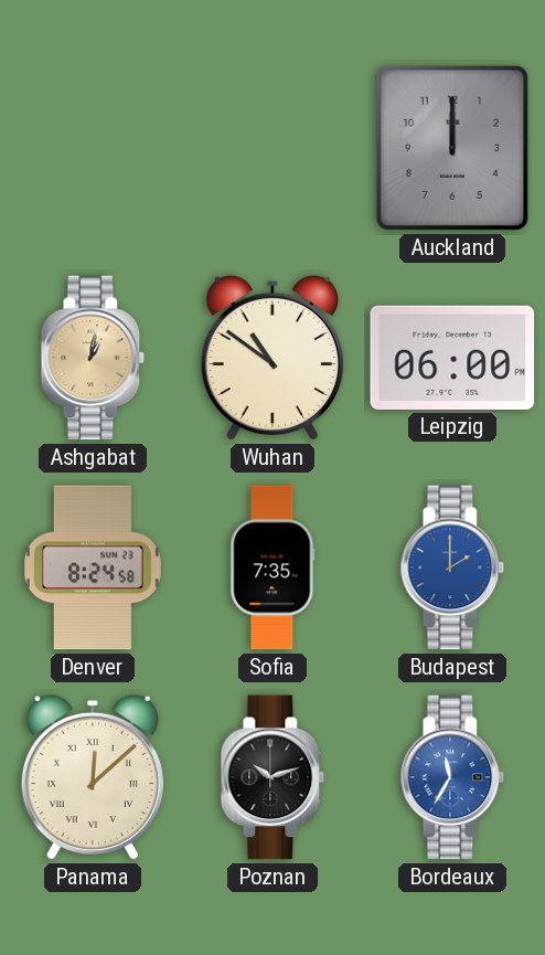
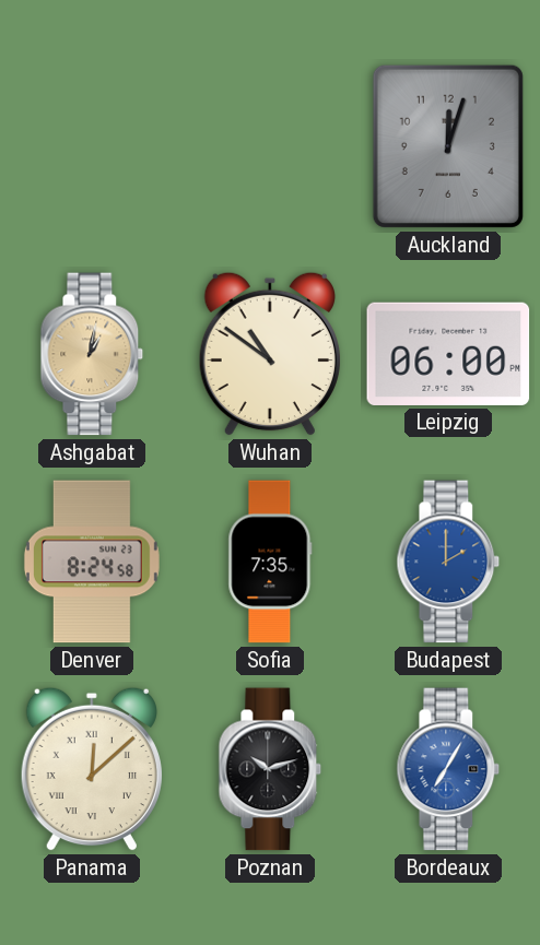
Auckland: 12:00 -> 12:03
Bordeaux: 11:35 -> 7:05
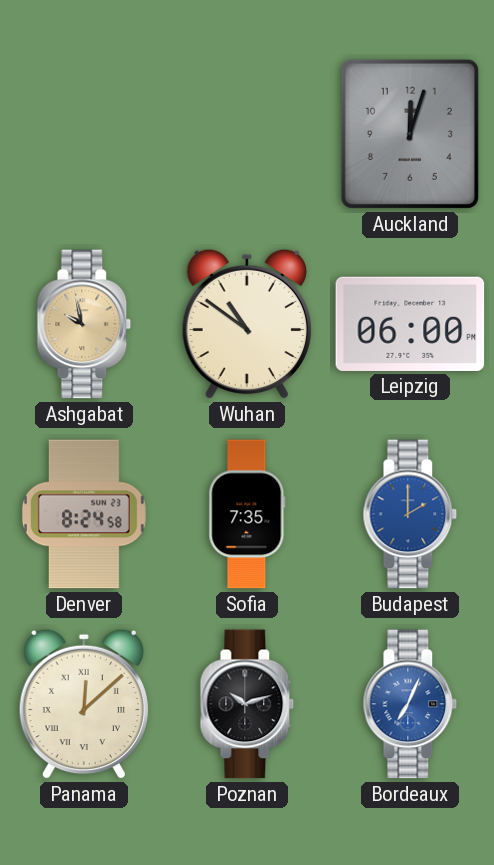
Ashgabat: 1:02 -> 9:58
Bordeaux: 7:05 -> 7:04
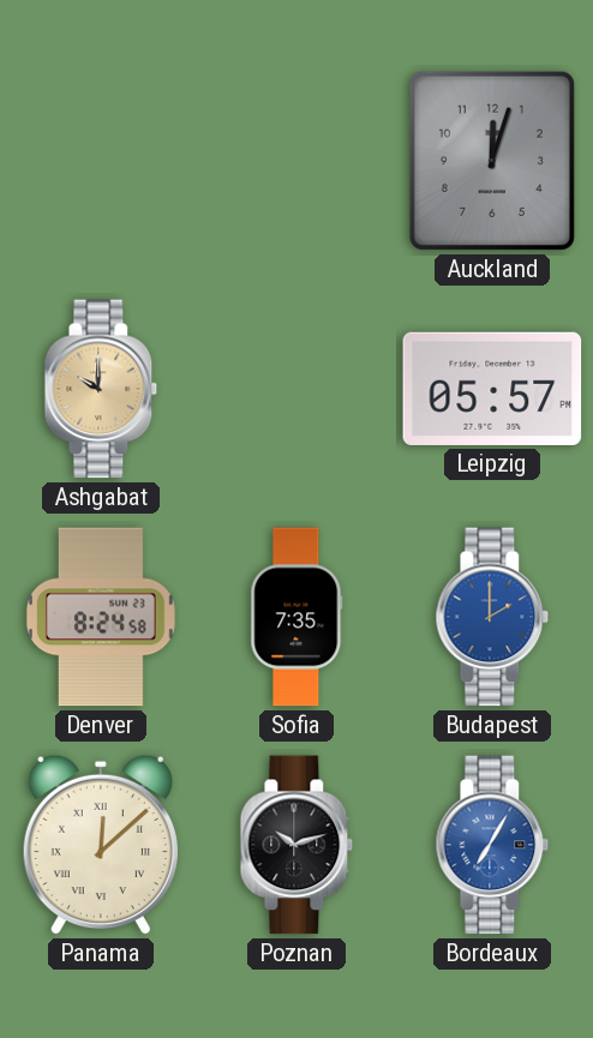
Ashgabat: 9:58 -> 10:00
Wuhan: 10:51 -> none
Leipzig: 06:00 -> 05:57
Bordeaux: 7:04 -> 7:05
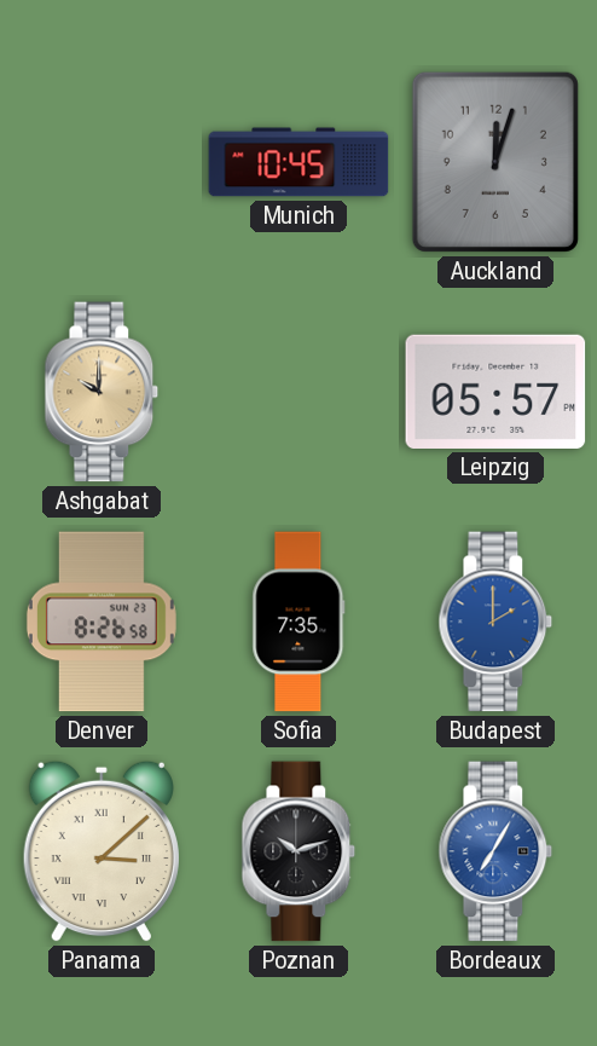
Munich: none -> 10:45
Denver: 8:24 -> 8:26
Panama: 12:08 -> 3:08
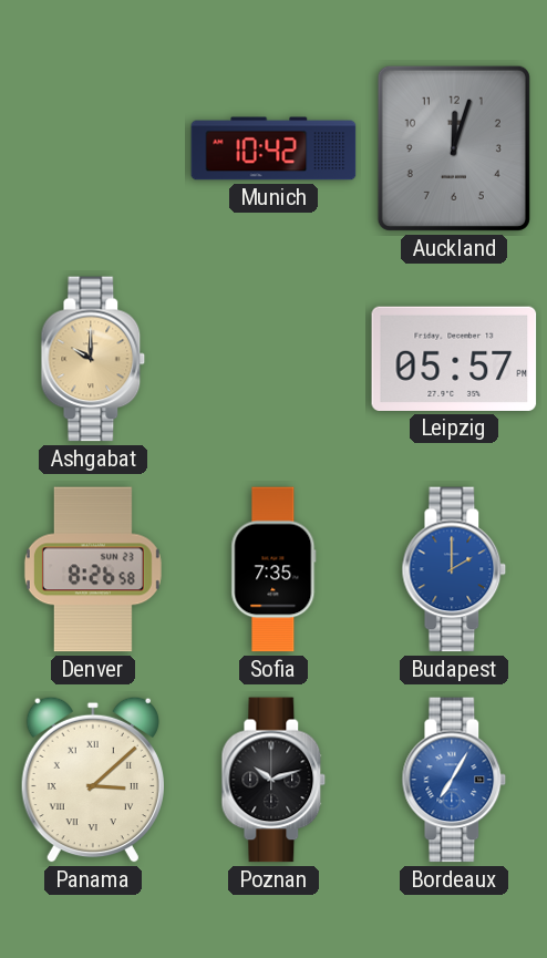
Munich: 10:45 -> 10:42
